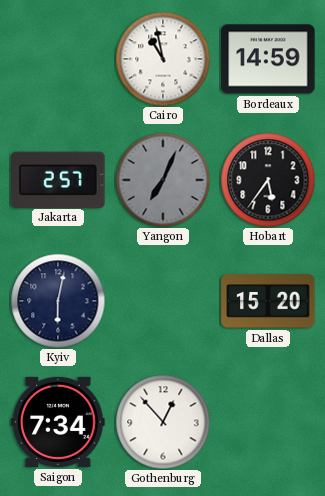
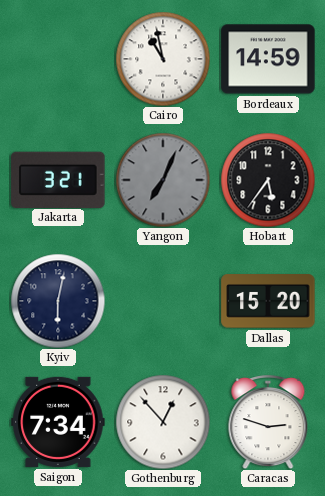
Jakarta: 2:57 -> 3:21
Caracas: none -> 2:48
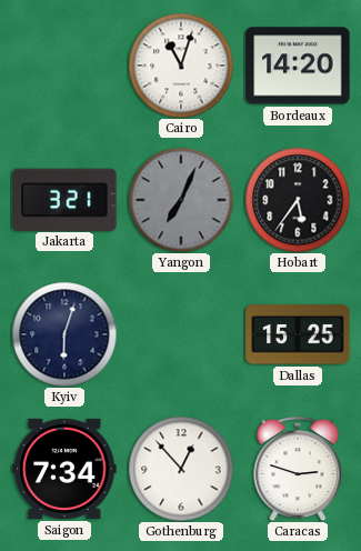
Cairo: 10:58 -> 11:03
Bordeaux: 14:59 -> 14:20
Kyiv: 6:02 -> 6:03
Dallas: 15:20 -> 15:25
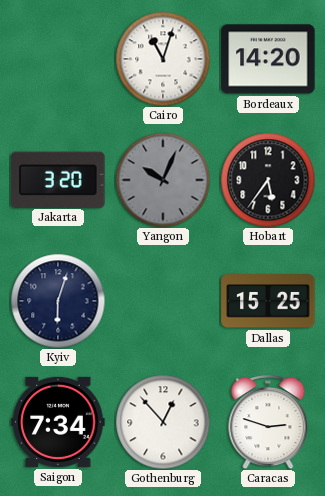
Jakarta: 3:21 -> 3:20
Yangon: 7:04 -> 10:04
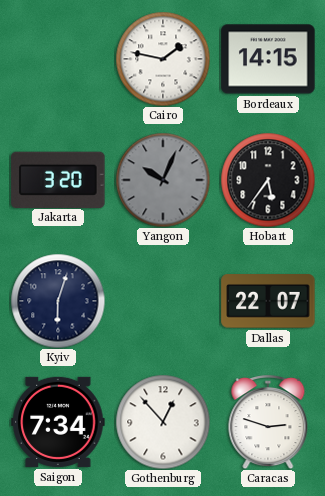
Cairo: 11:03 -> 1:47
Bordeaux: 14:20 -> 14:15
Dallas: 15:25 -> 22:07
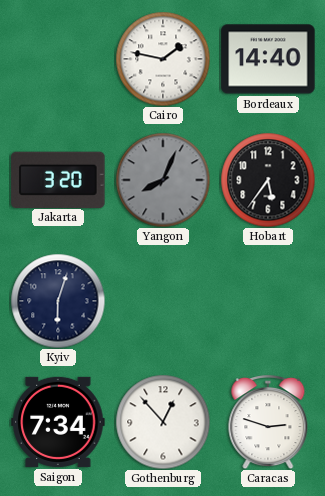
Bordeaux: 14:15 -> 14:40
Yangon: 10:04 -> 8:04
Dallas: 22:07 -> none
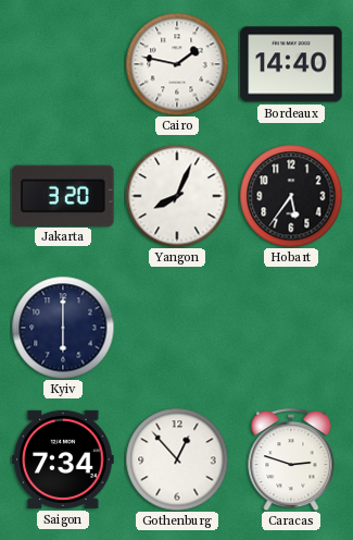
Yangon dial: grey -> white
Kyiv: 6:03 -> 6:00
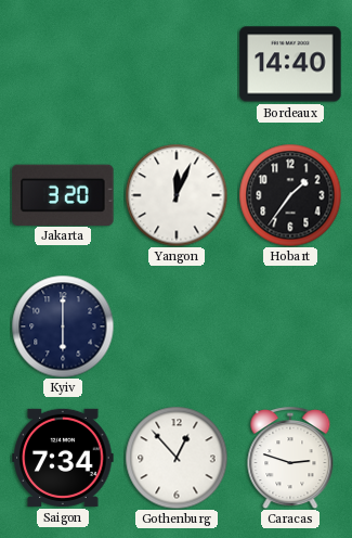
Cairo: 1:47 -> none
Yangon: 8:04 -> 12:04
Hobart: 5:36 -> 1:36
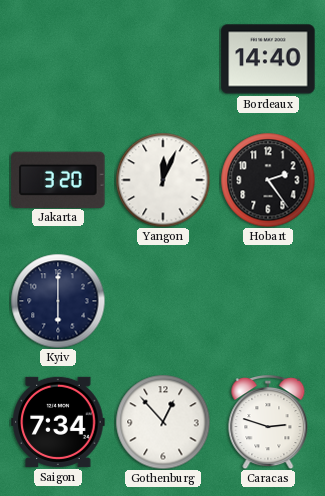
Hobart: 1:36 -> 2:24
